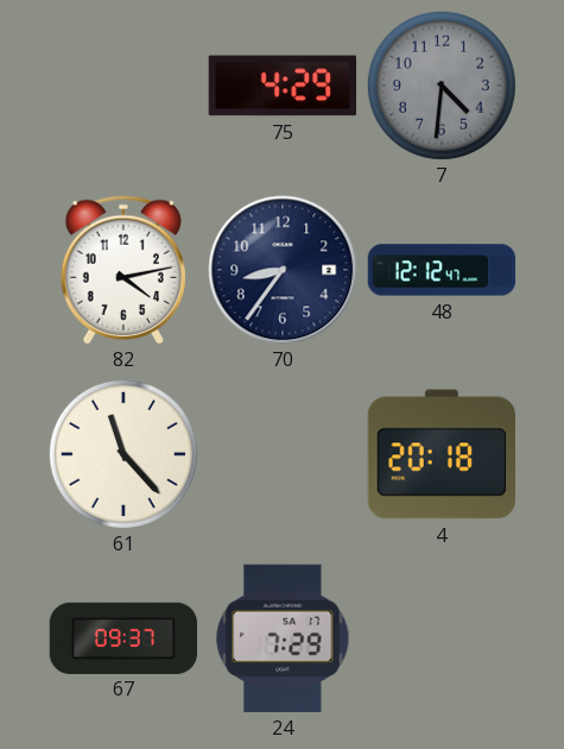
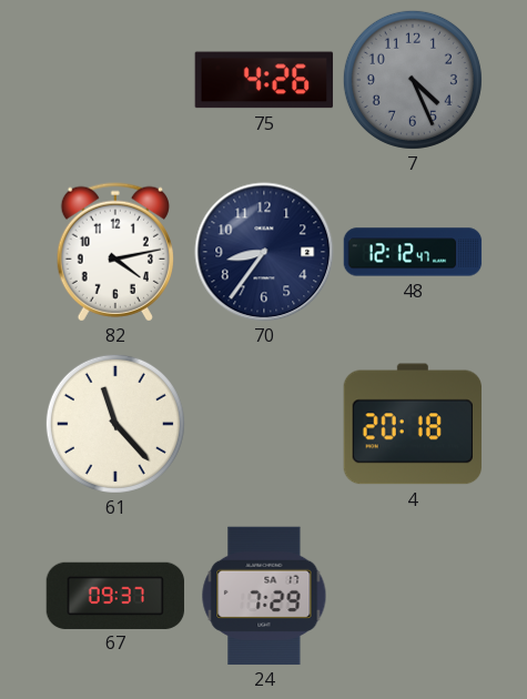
75: 4:29 -> 4:26
7: 4:31 -> 4:26
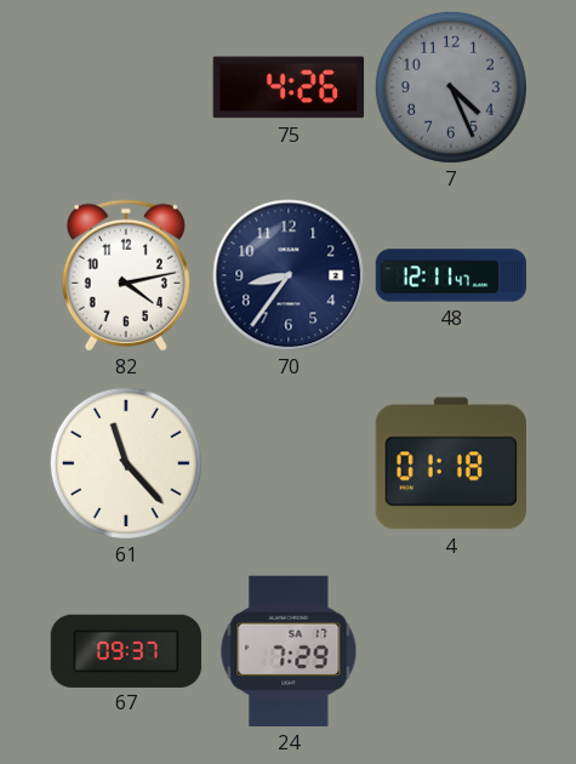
48: 12:12 -> 12:11
4: 20:18 -> 01:18
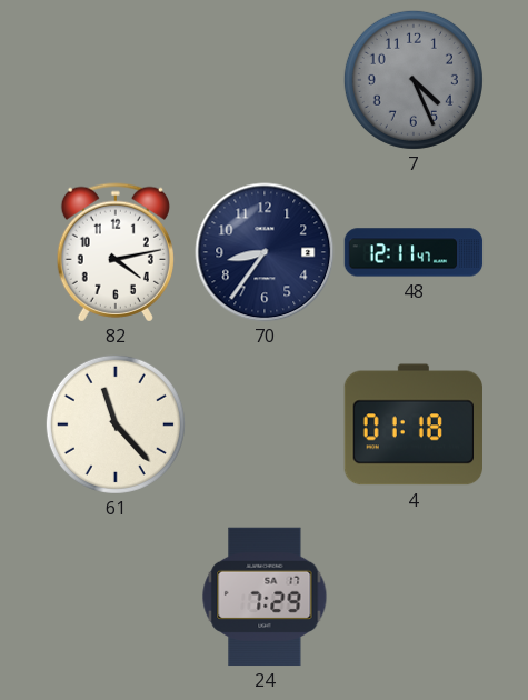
75: 4:26 -> none
67: 09:37 -> none
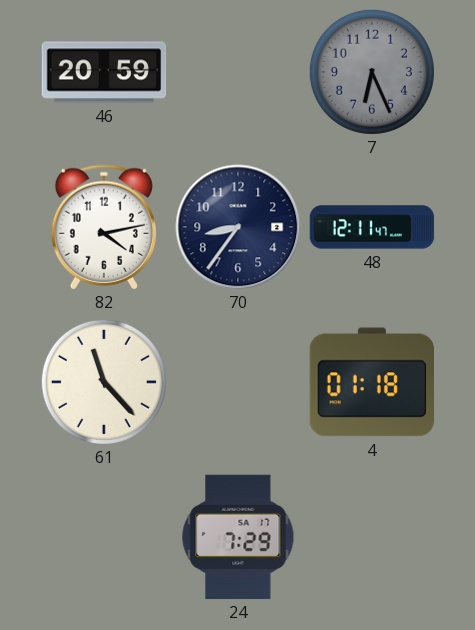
46: none -> 20:59
7: 4:26 -> 6:26
